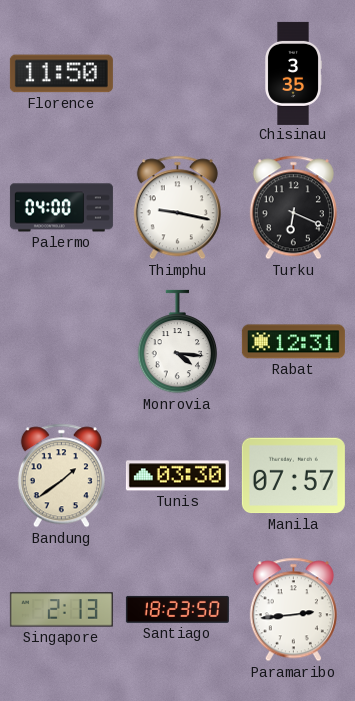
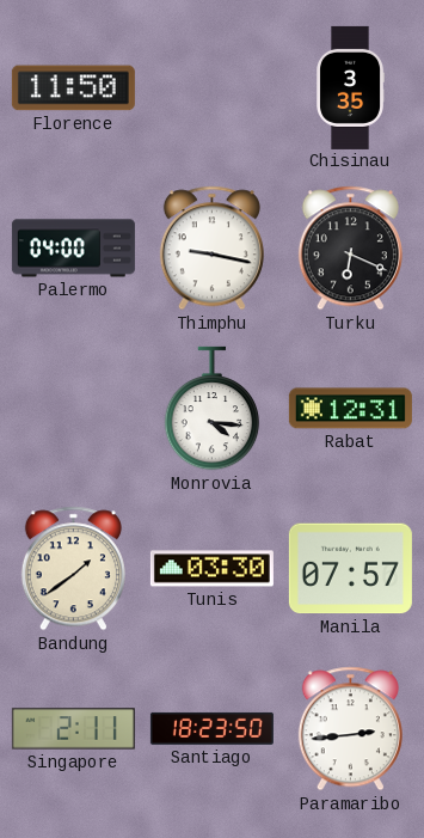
Singapore: 2:13 -> 2:11
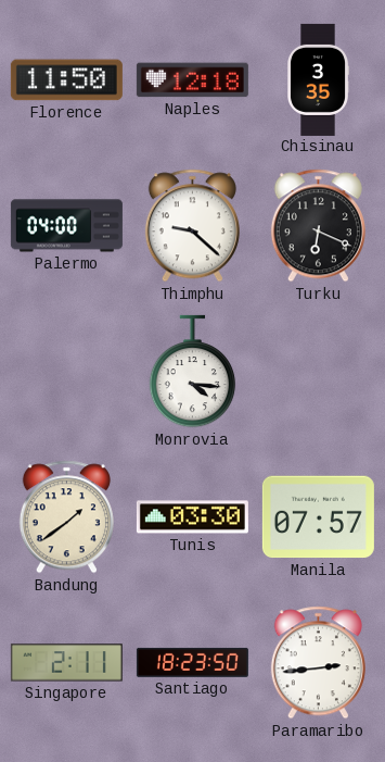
Naples: none -> 12:18
Thimphu: 9:17 -> 9:22
Rabat: 12:31 -> none
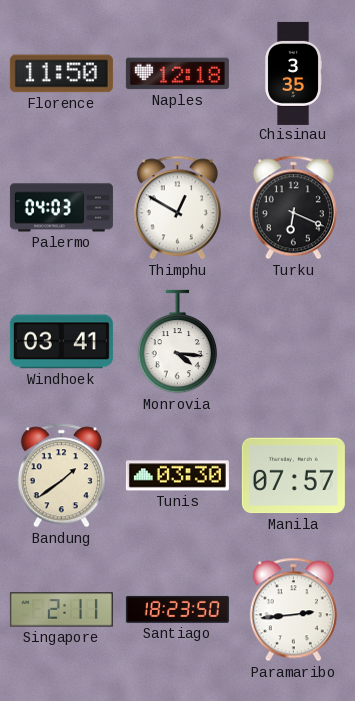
Palermo: 04:00 -> 04:03
Thimphu: 9:22 -> 12:50
Windhoek: none -> 03:41
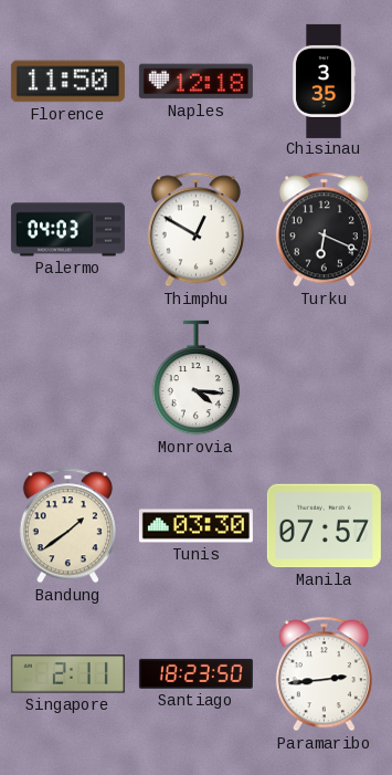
Windhoek: 03:41 -> none
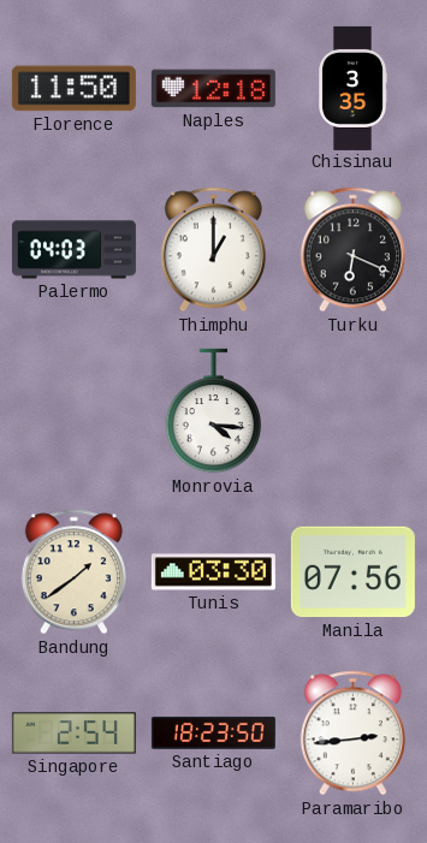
Thimphu: 12:50 -> 1:00
Manila: 07:57 -> 07:56
Singapore: 2:11 -> 2:54
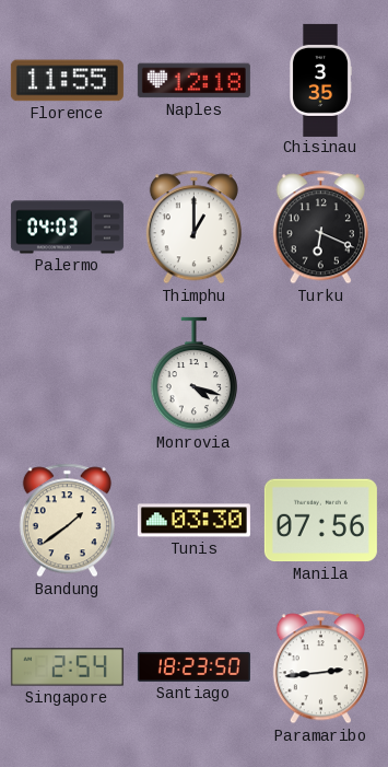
Florence: 11:50 -> 11:55
Monrovia: 4:16 -> 4:18
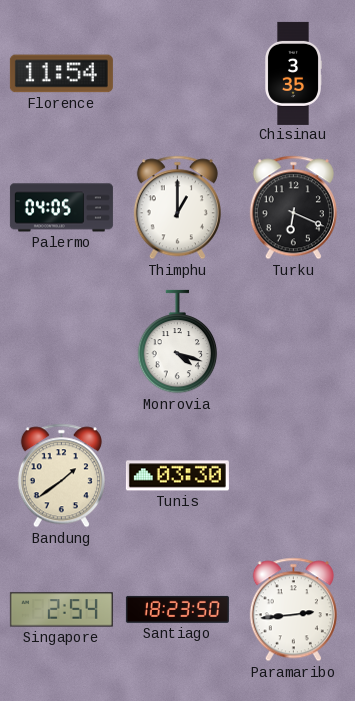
Florence: 11:55 -> 11:54
Naples: 12:18 -> none
Palermo: 04:03 -> 04:05
Manila: 07:56 -> none
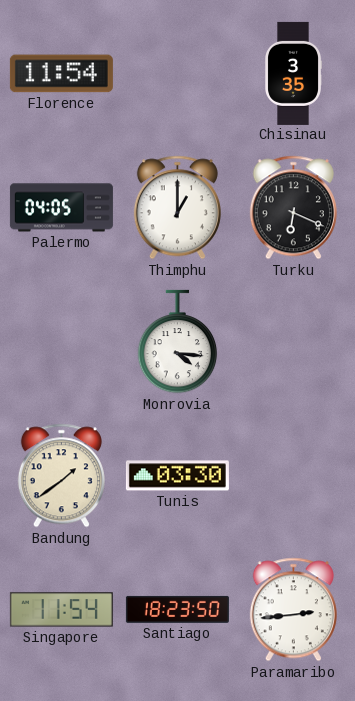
Monrovia: 4:18 -> 4:16
Singapore: 2:54 -> 11:54
